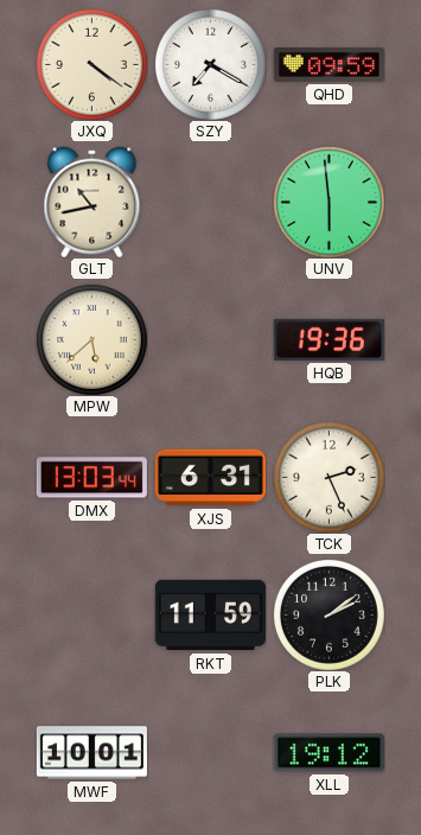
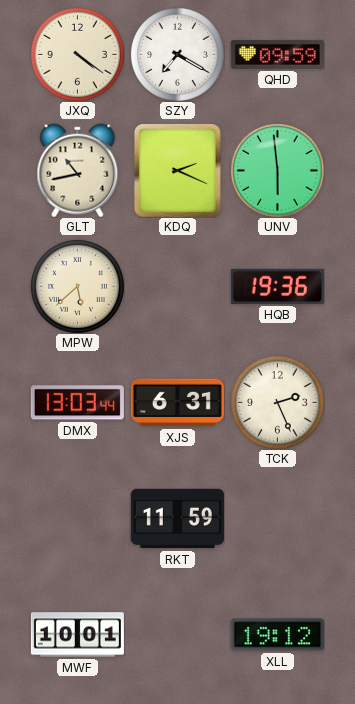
KDQ: none -> 2:19
PLK: 2:09 -> none
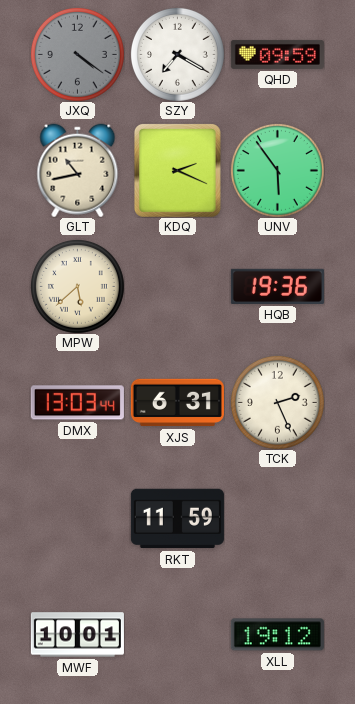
JXQ dial: cream -> grey
UNV: 5:59 -> 5:54
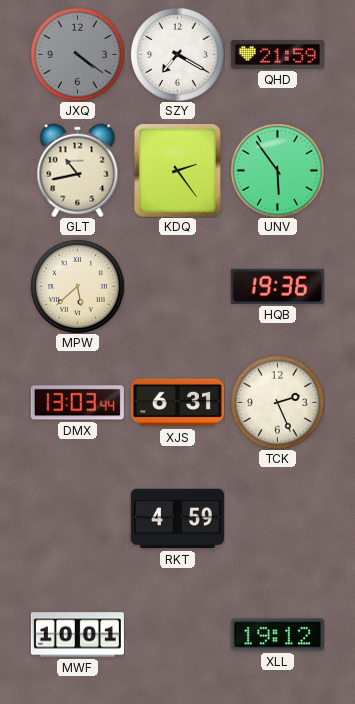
QHD: 09:59 -> 21:59
KDQ: 2:19 -> 2:24
RKT: 11:59 -> 4:59
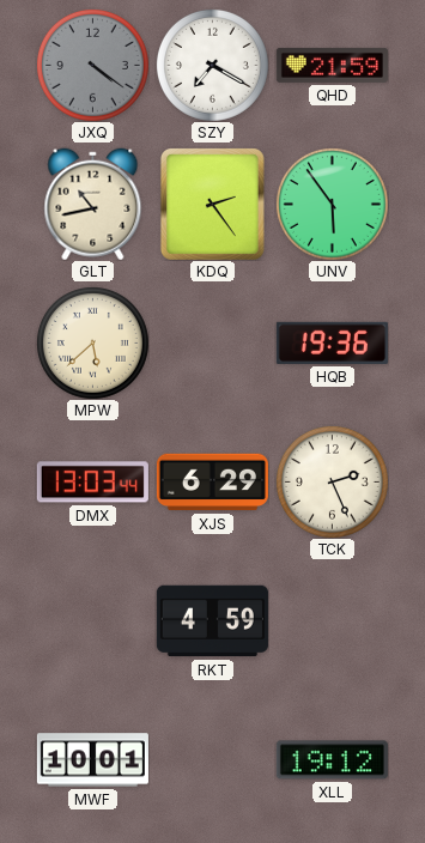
XJS: 6:31 -> 6:29
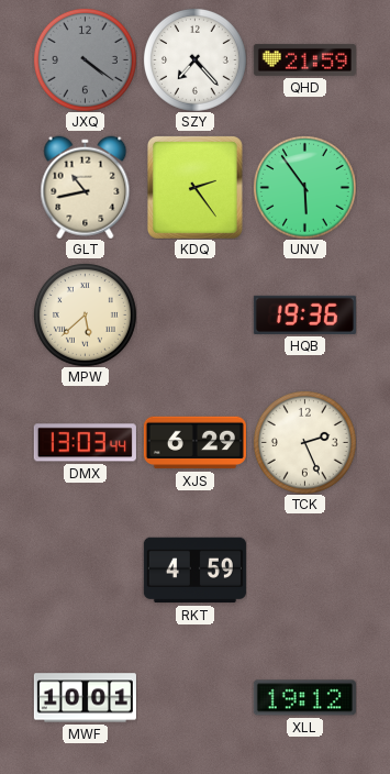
SZY: 7:20 -> 7:23
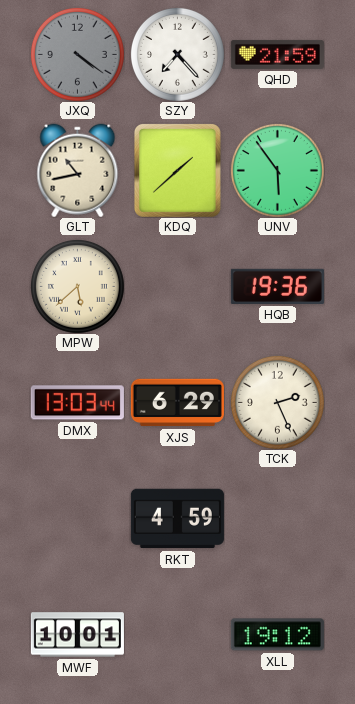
KDQ: 2:24 -> 1:38
